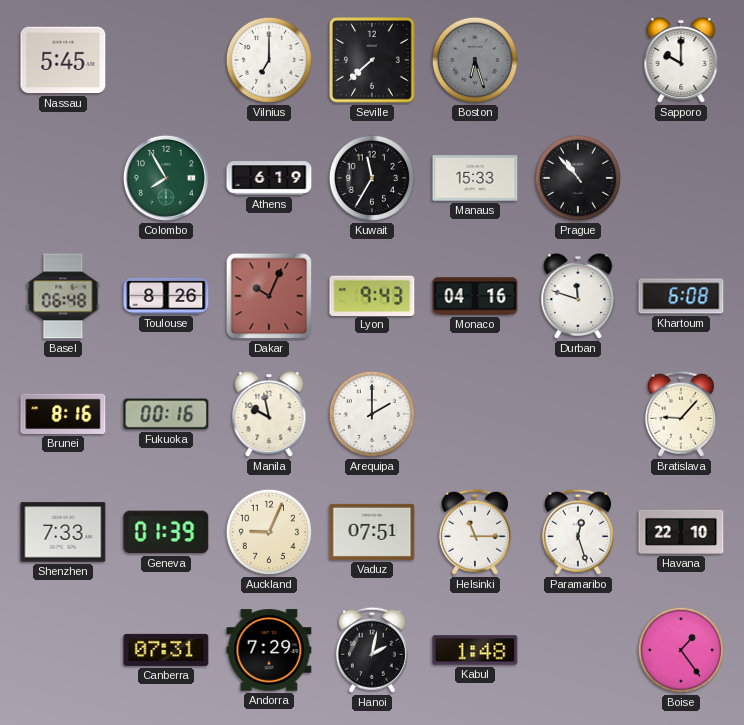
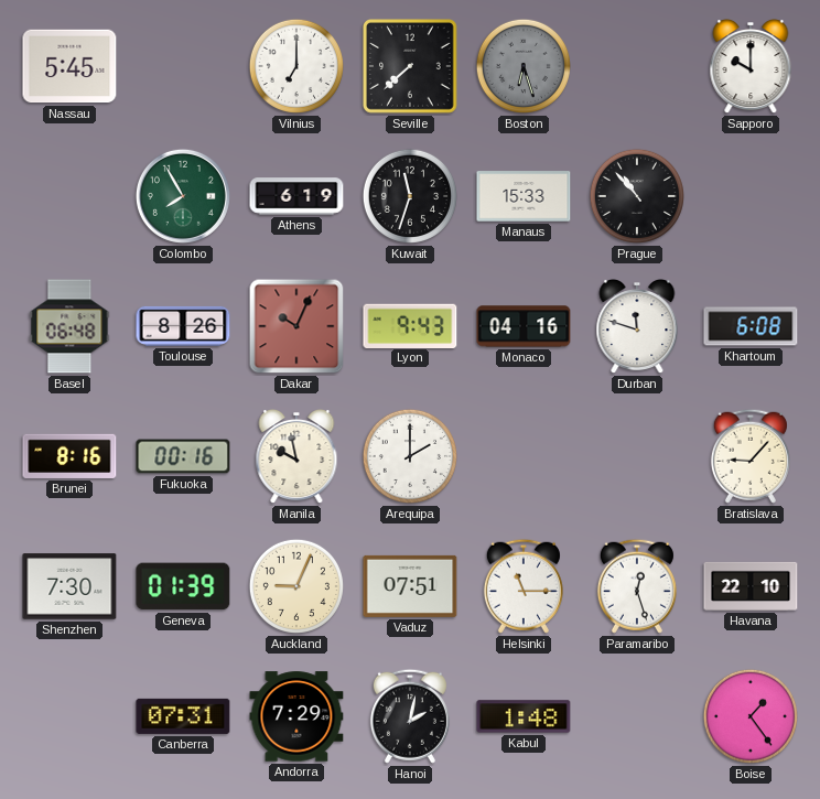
Kuwait: 11:35 -> 11:33
Shenzhen: 7:33 -> 7:30
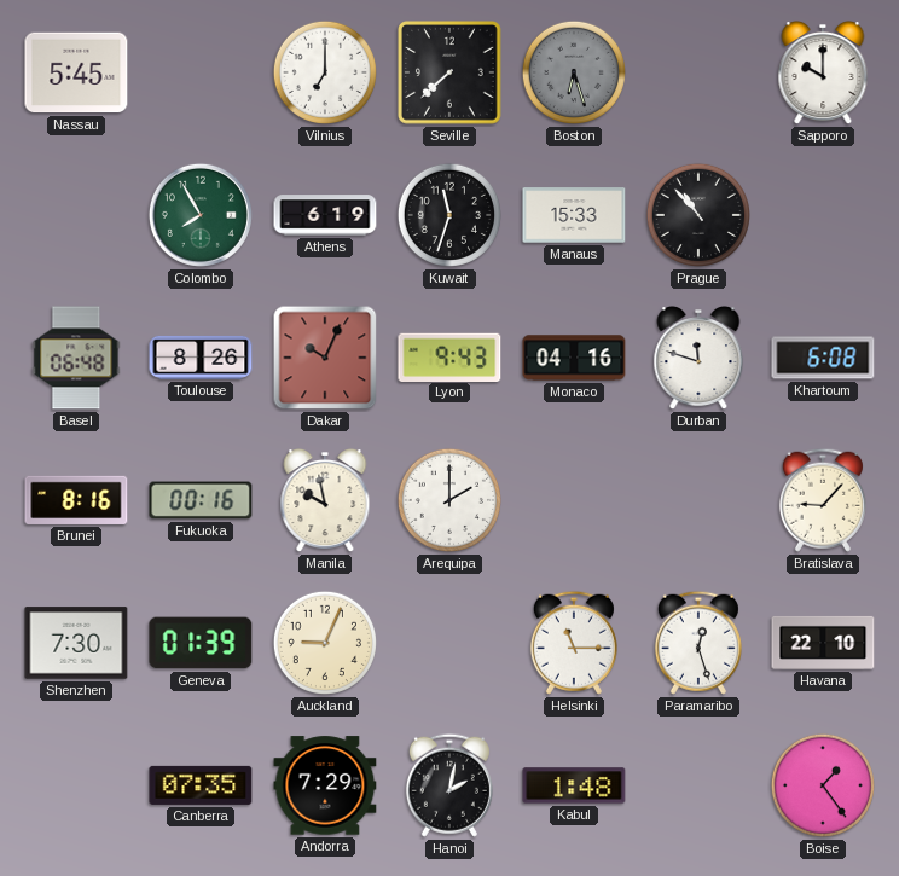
Vaduz: 07:51 -> none
Canberra: 07:31 -> 07:35
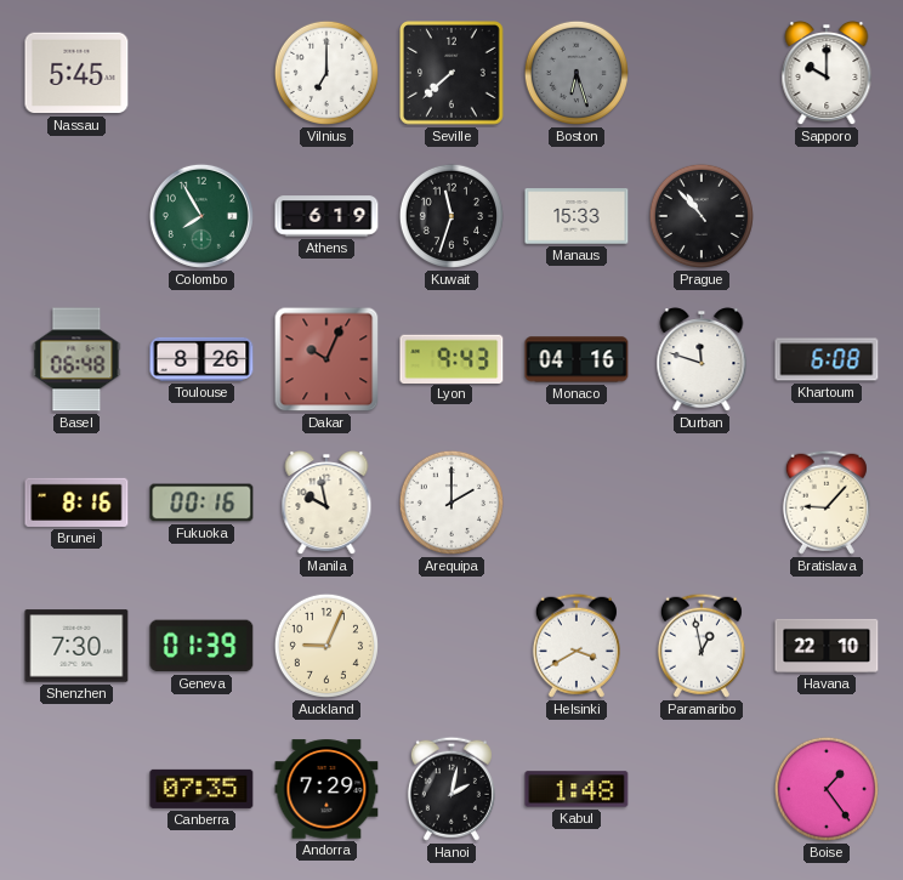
Helsinki: 11:15 -> 3:40
Paramaribo: 12:27 -> 12:58
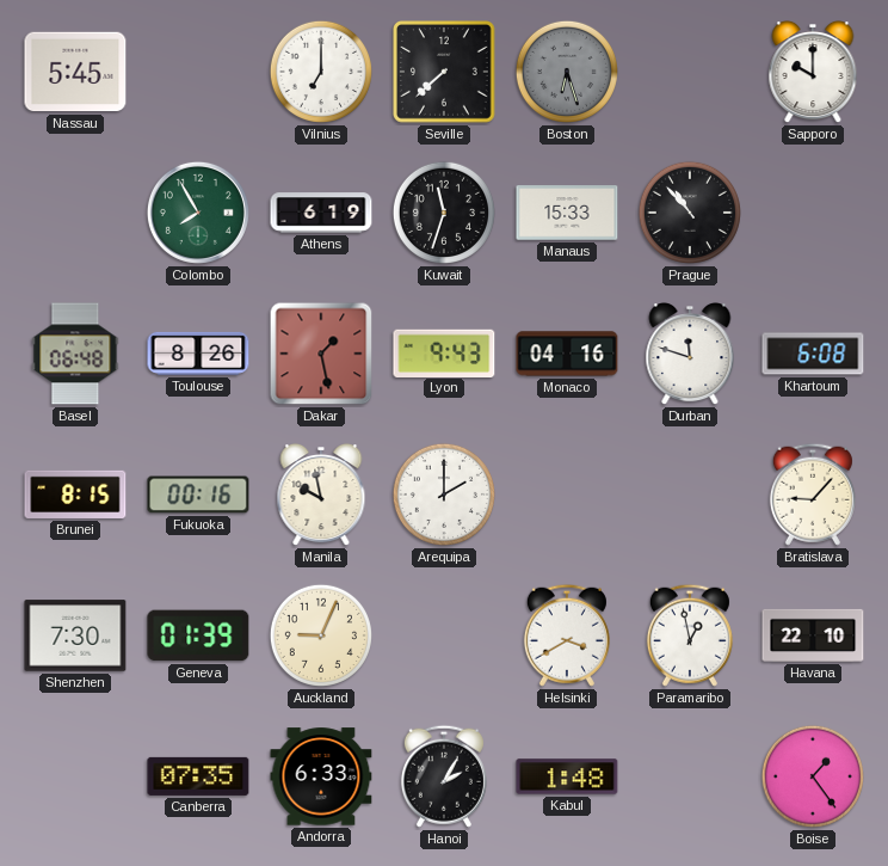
Dakar: 10:04 -> 1:28
Brunei: 8:16 -> 8:15
Andorra: 7:29 -> 6:33
Hanoi: 2:02 -> 2:05
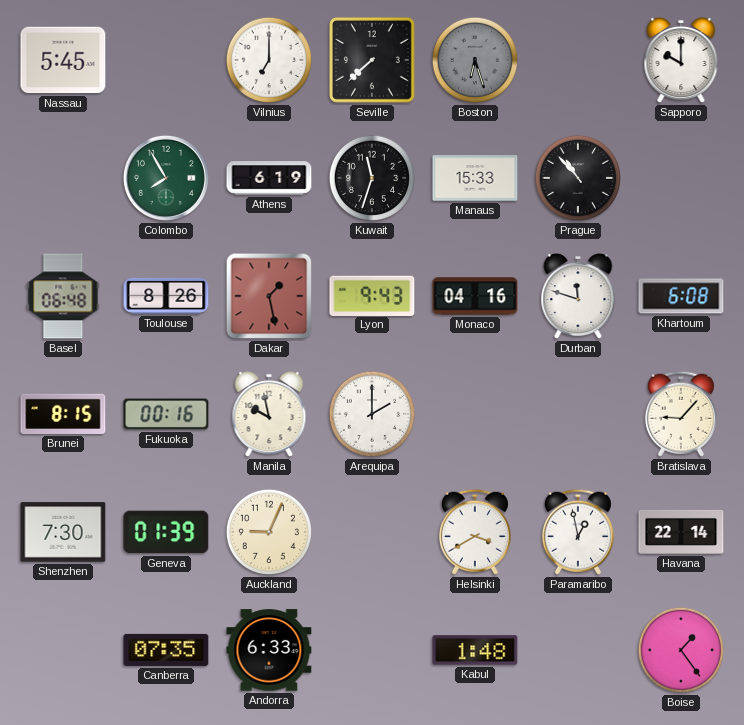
Havana: 22:10 -> 22:14
Hanoi: 2:05 -> none
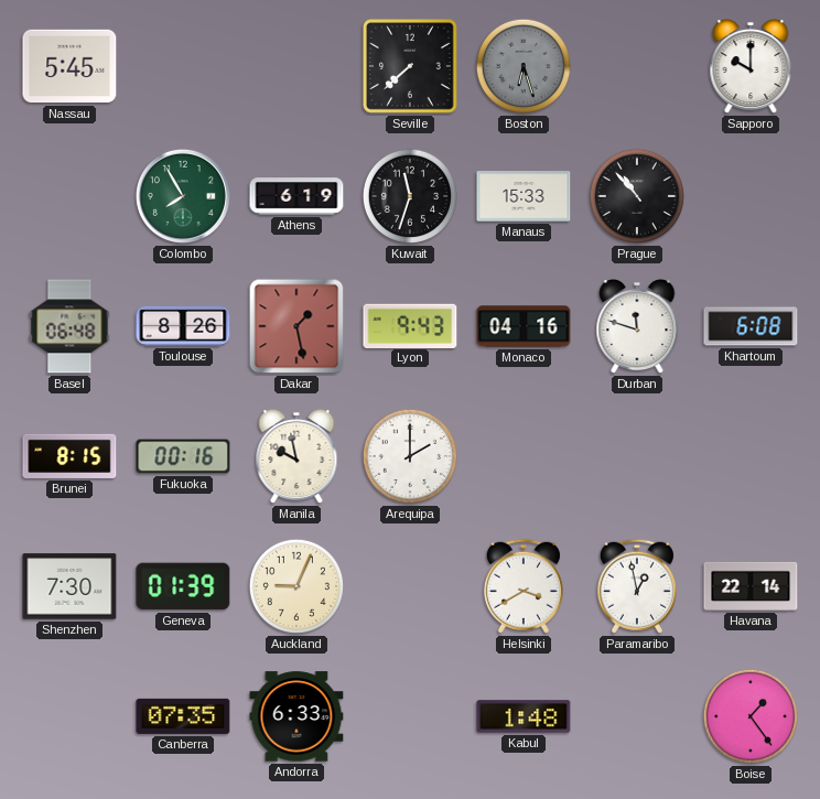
Vilnius: 7:00 -> none
Bratislava: 9:07 -> none
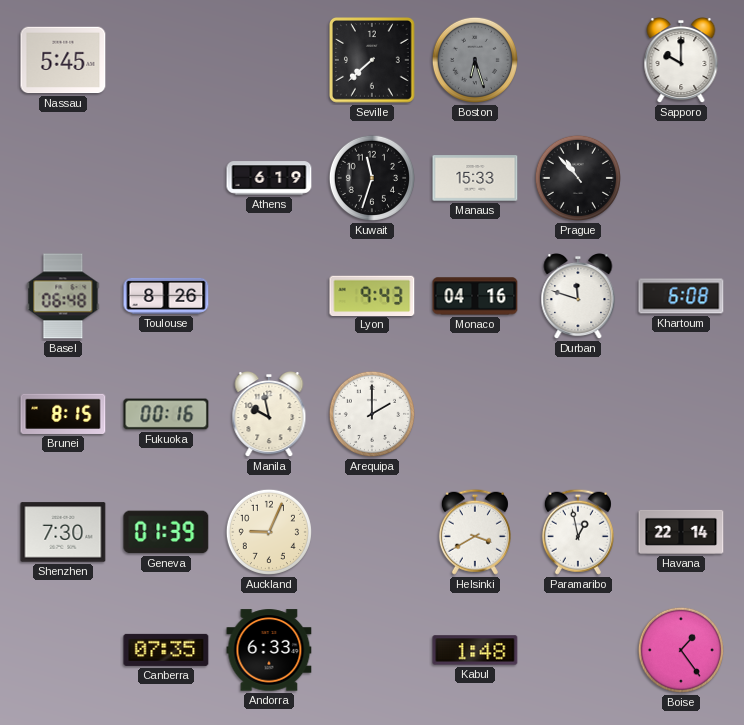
Colombo: 7:55 -> none
Dakar: 1:28 -> none
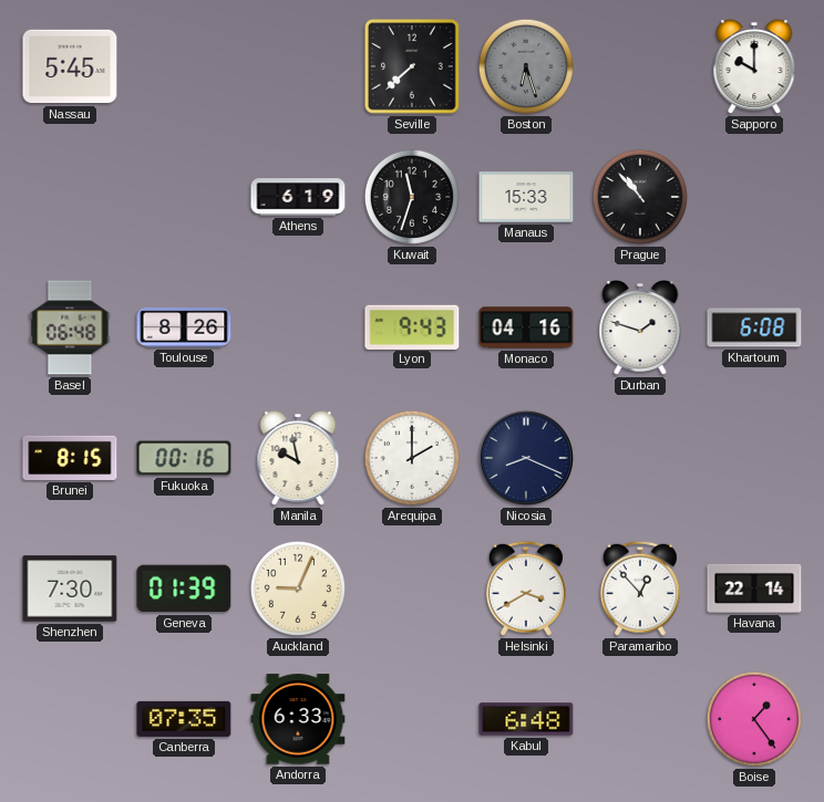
Durban: 11:48 -> 1:48
Nicosia: none -> 8:19
Paramaribo: 12:58 -> 12:53
Kabul: 1:48 -> 6:48
